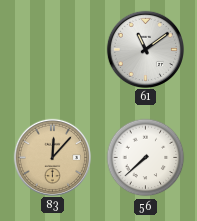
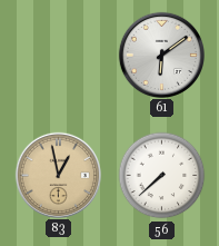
61: 11:09 -> 6:09
83: 12:07 -> 12:58
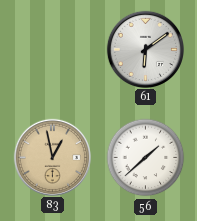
56: 7:38 -> 1:38
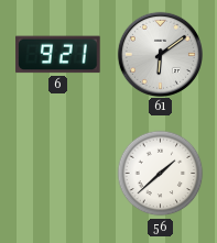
6: none -> 9:21
83: 12:58 -> none
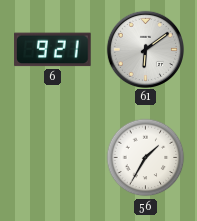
56: 1:38 -> 1:35
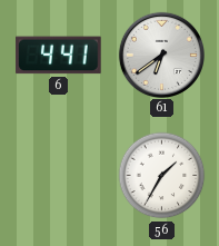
6: 9:21 -> 4:41
61: 6:09 -> 6:39
